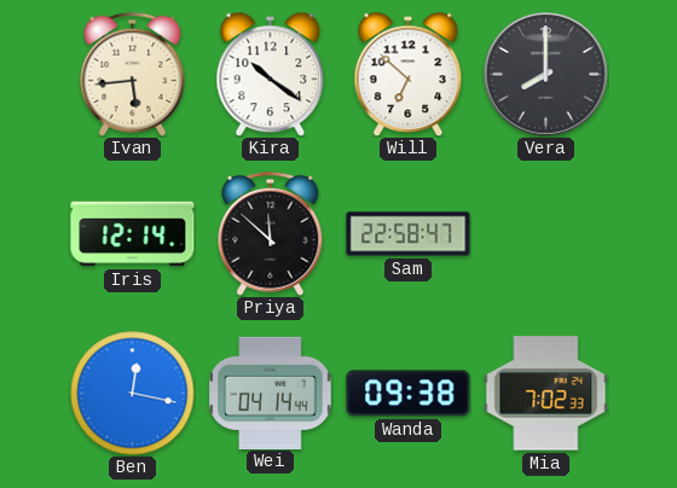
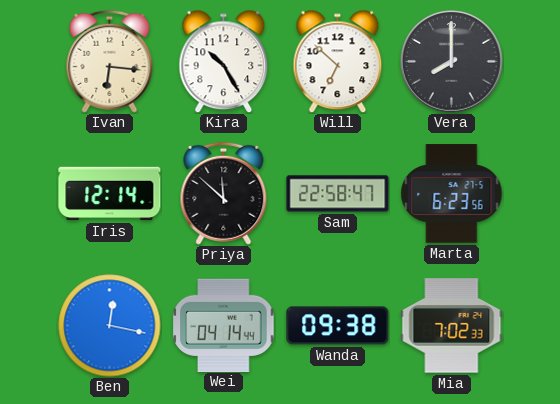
Ivan: 5:44 -> 6:16
Kira: 10:21 -> 10:25
Marta: none -> 6:23
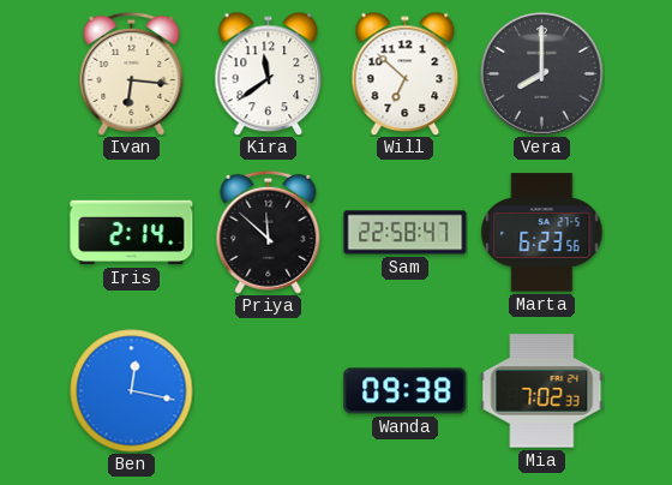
Kira: 10:25 -> 11:39
Iris: 12:14 -> 2:14
Wei: 04:14 -> none
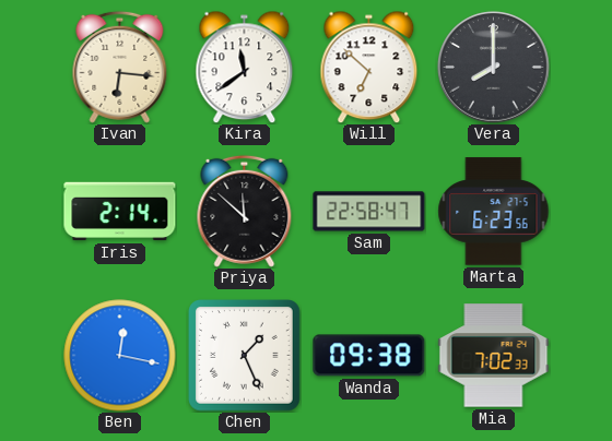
Chen: none -> 1:26
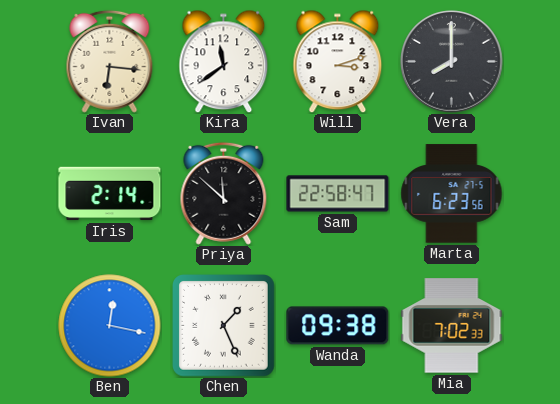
Will: 6:52 -> 3:12
